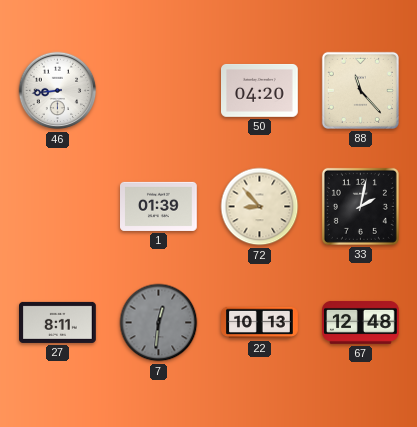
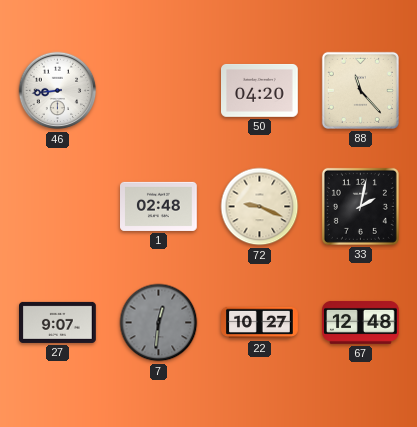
1: 01:39 -> 02:48
72: 8:53 -> 9:19
27: 8:11 -> 9:07
22: 10:13 -> 10:27
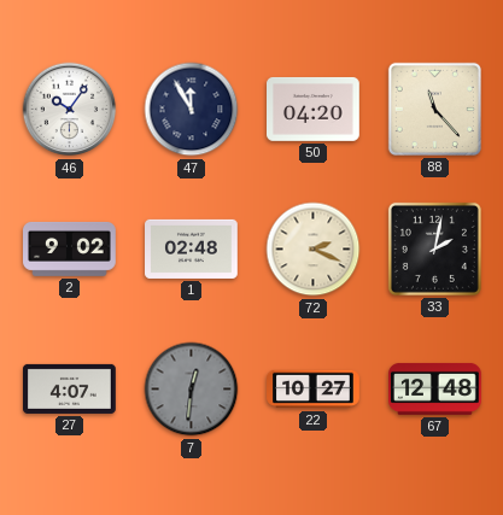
46: 8:44 -> 10:06
47: none -> 11:55
2: none -> 9:02
72: 9:19 -> 2:19
27: 9:07 -> 4:07
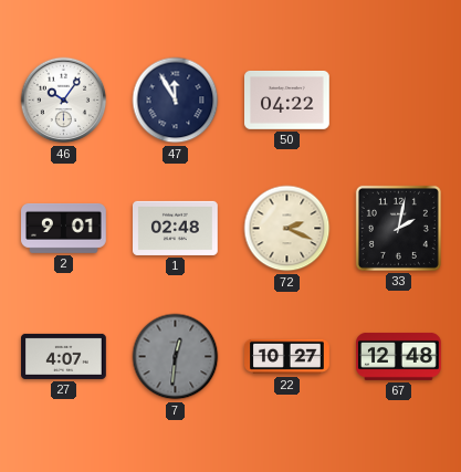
50: 04:20 -> 04:22
88: 11:23 -> none
2: 9:02 -> 9:01
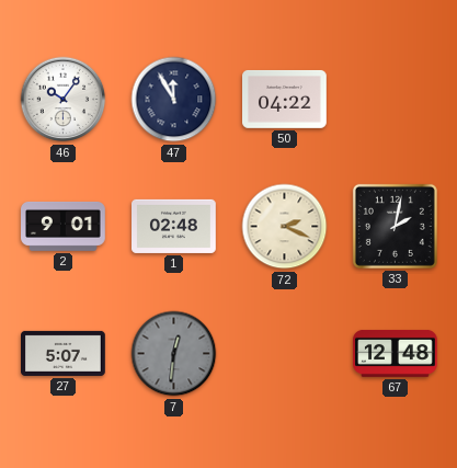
27: 4:07 -> 5:07
22: 10:27 -> none
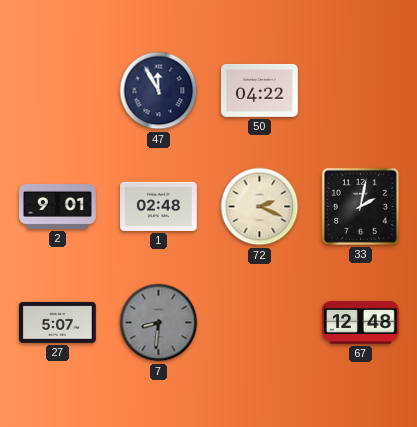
46: 10:06 -> none
7: 12:31 -> 8:31
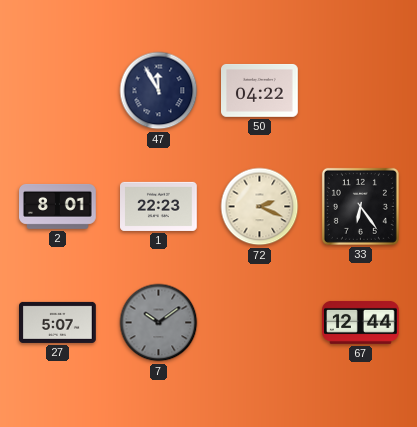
2: 9:01 -> 8:01
1: 02:48 -> 22:23
33: 2:02 -> 6:24
7: 8:31 -> 10:09
67: 12:48 -> 12:44
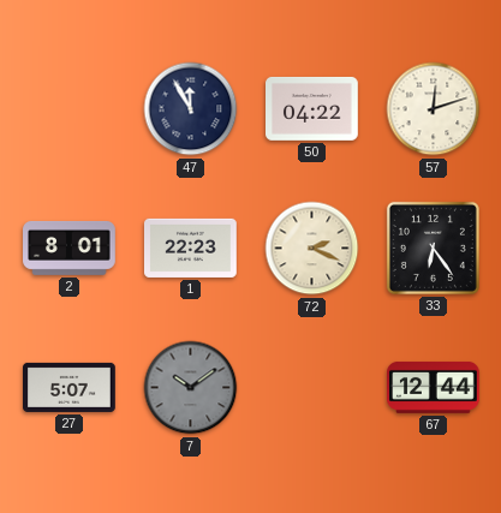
57: none -> 12:12
